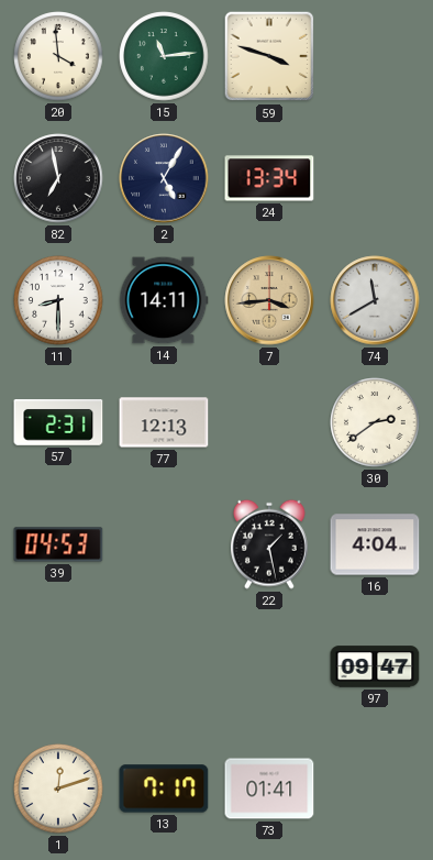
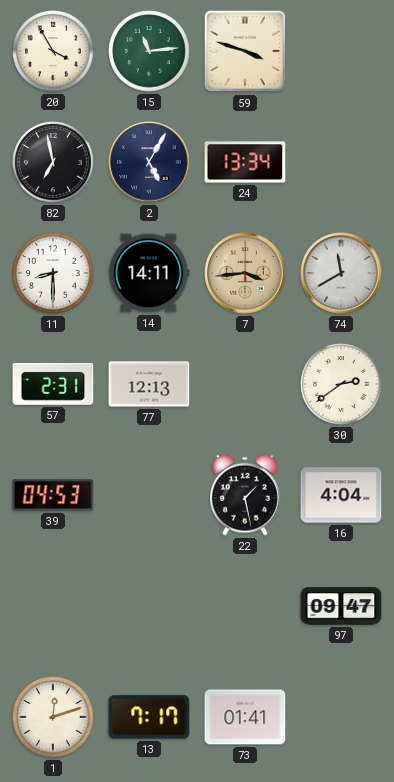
20: 3:59 -> 3:55
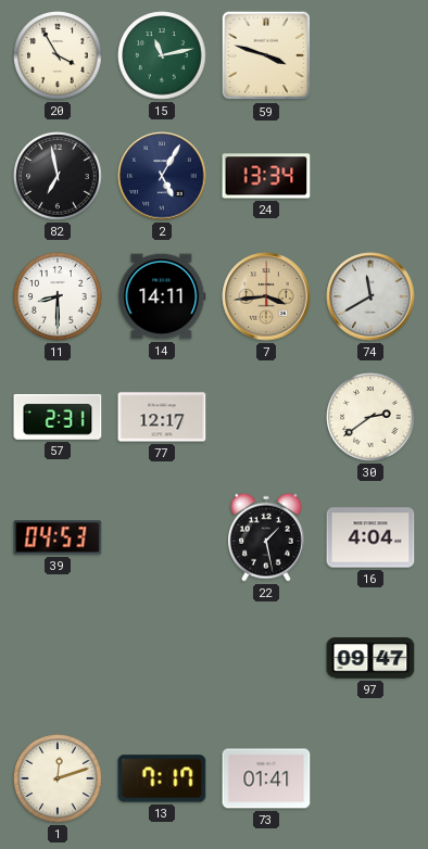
15: 11:14 -> 11:13
77: 12:13 -> 12:17
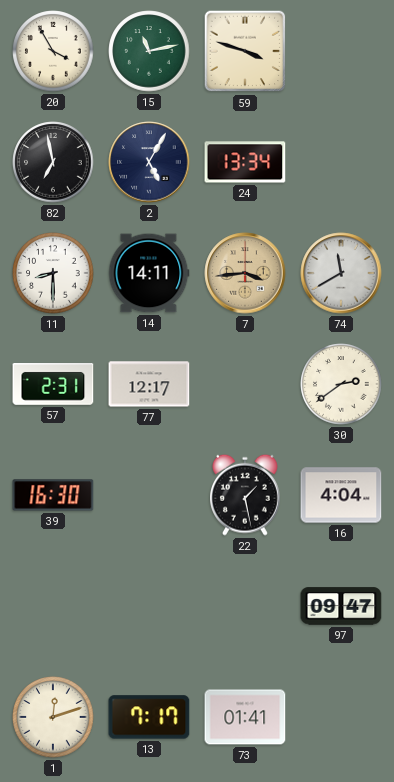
39: 04:53 -> 16:30
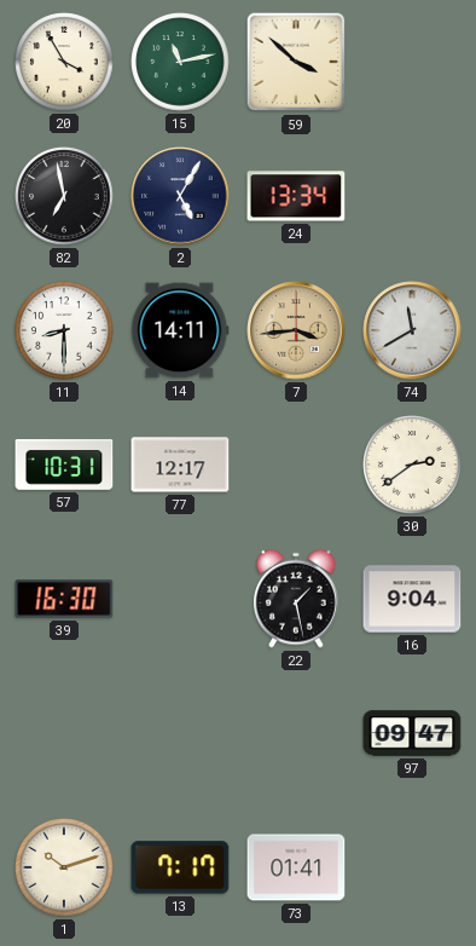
59: 3:48 -> 3:52
57: 2:31 -> 10:31
16: 4:04 -> 9:04
1: 12:12 -> 10:12
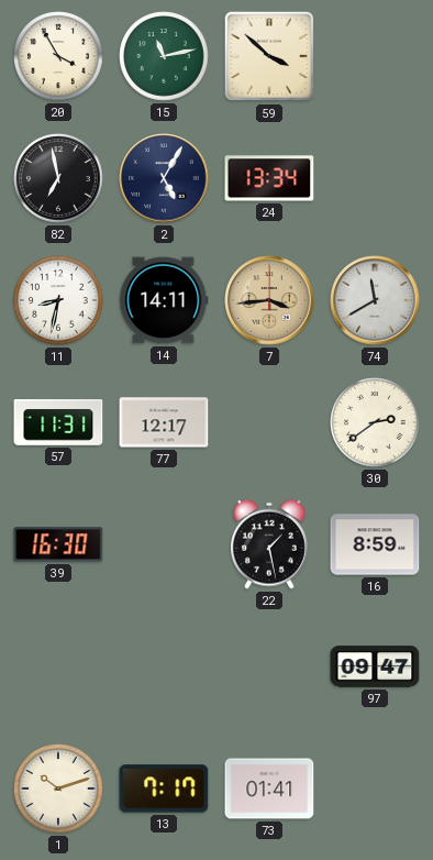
11: 8:30 -> 8:32
57: 10:31 -> 11:31
16: 9:04 -> 8:59
